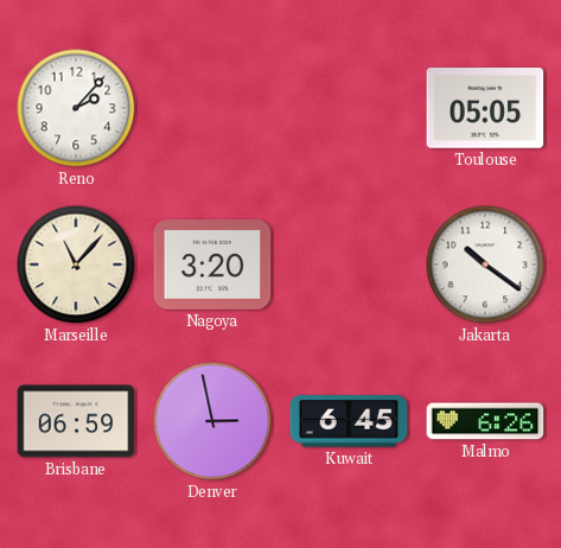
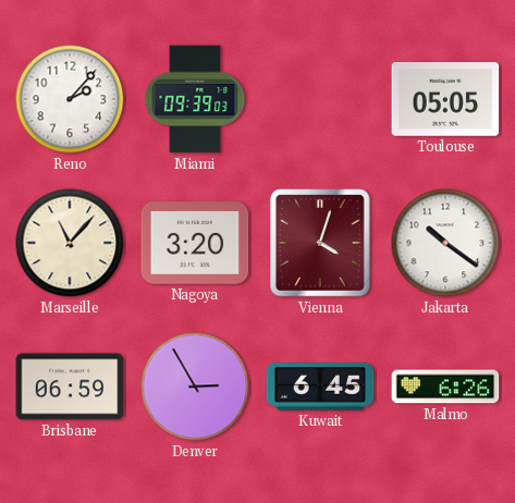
Miami: none -> 09:39
Vienna: none -> 4:03
Denver: 2:58 -> 2:55
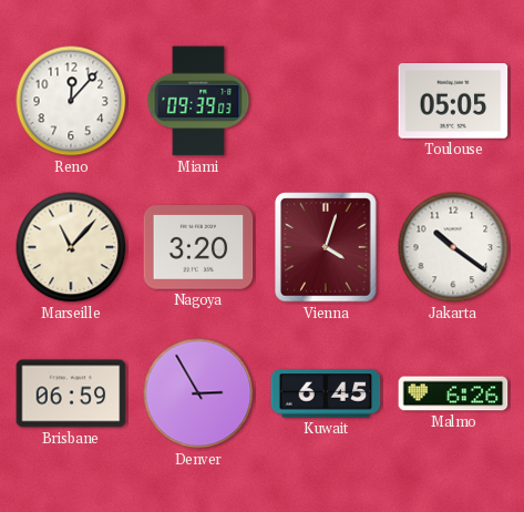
Reno: 2:07 -> 12:07
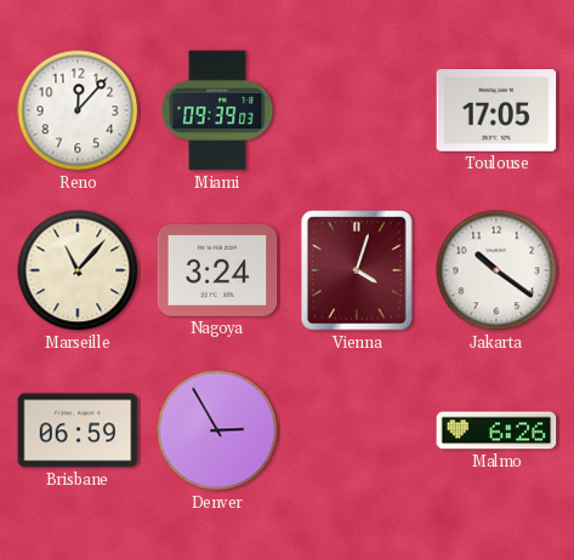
Toulouse: 05:05 -> 17:05
Nagoya: 3:20 -> 3:24
Kuwait: 6:45 -> none
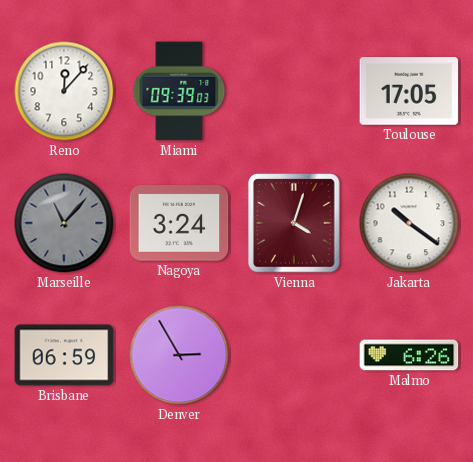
Marseille dial: cream -> grey
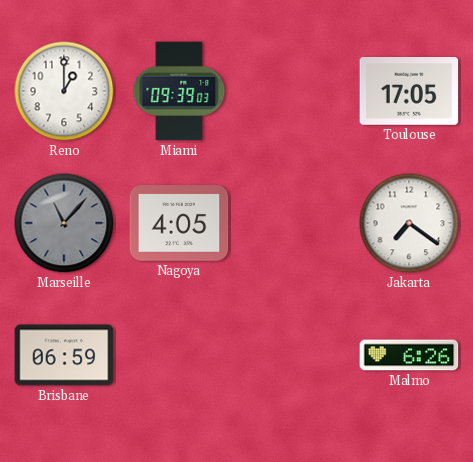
Reno: 12:07 -> 1:00
Nagoya: 3:24 -> 4:05
Vienna: 4:03 -> none
Jakarta: 10:21 -> 7:21
Denver: 2:55 -> none
